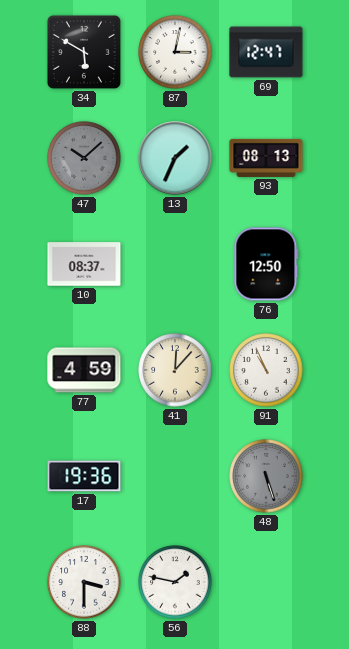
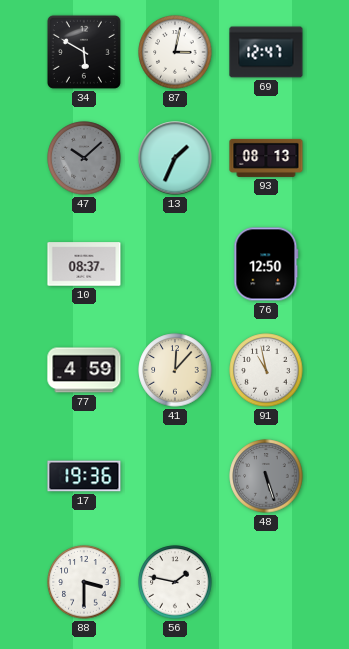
91: 10:56 -> 10:58
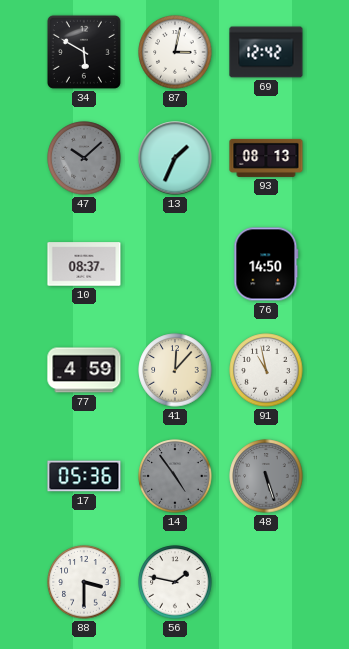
69: 12:47 -> 12:42
76: 12:50 -> 14:50
17: 19:36 -> 05:36
14: none -> 4:54
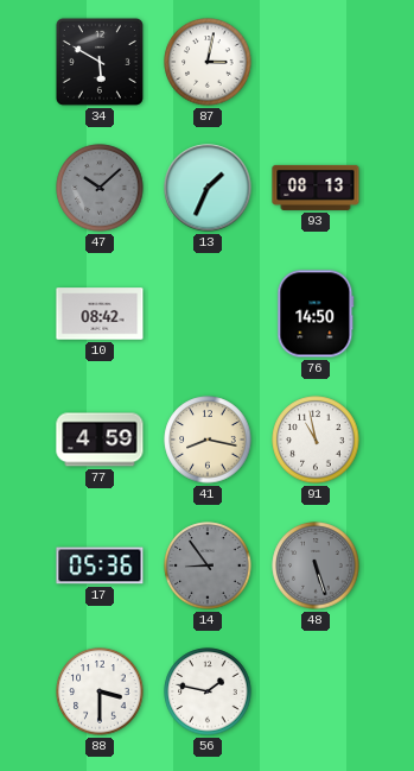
69: 12:42 -> none
10: 08:37 -> 08:42
41: 12:07 -> 8:17
14: 4:54 -> 8:54
